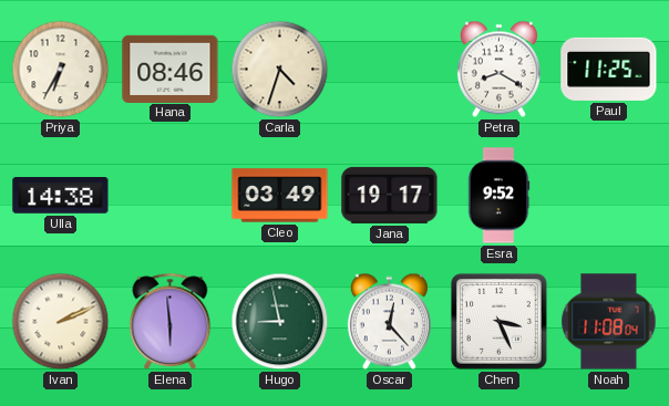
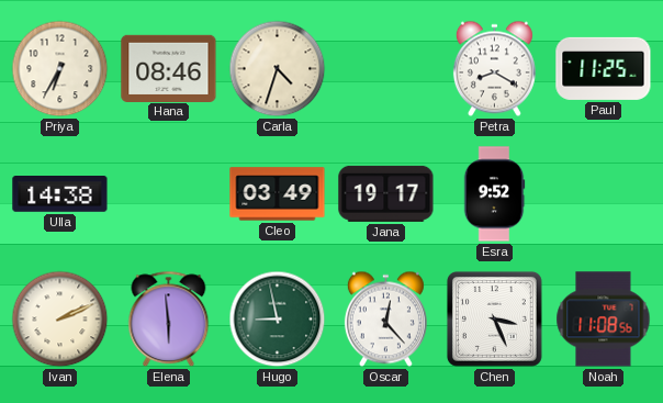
Noah: 11:08:04 -> 11:08:56
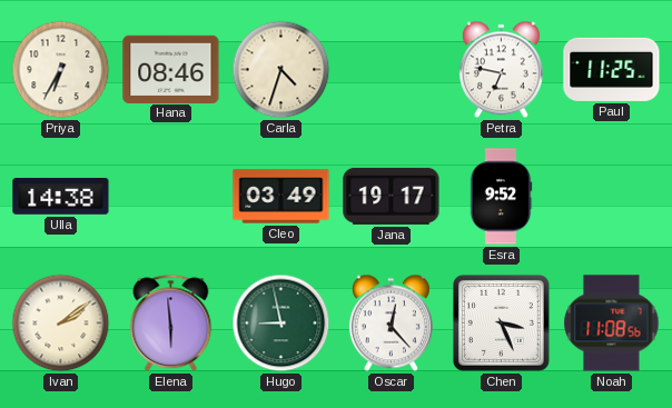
Petra: 8:20 -> 6:47
Ivan: 2:11 -> 2:09
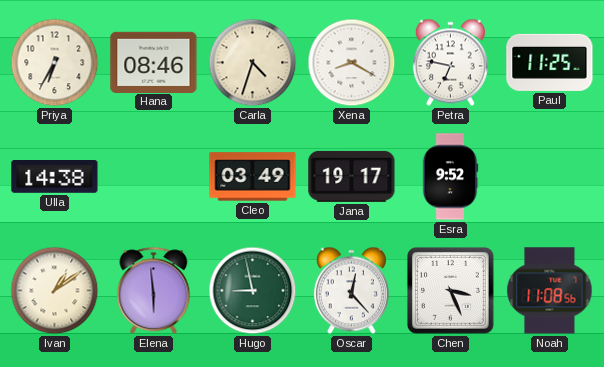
Xena: none -> 8:20
Ivan: 2:09 -> 1:09
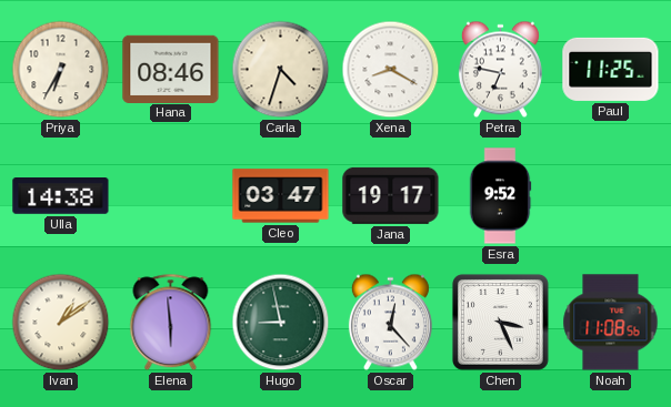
Cleo: 03:49 -> 03:47
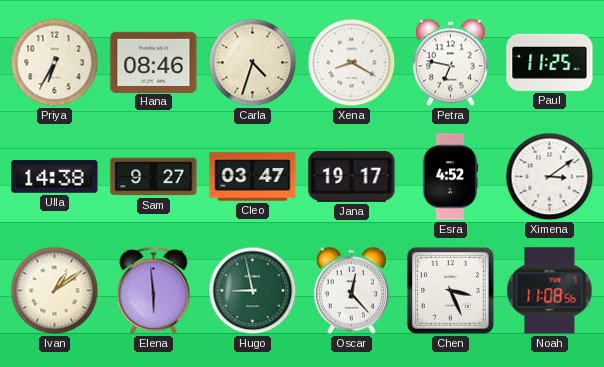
Sam: none -> 9:27
Esra: 9:52 -> 4:52
Ximena: none -> 3:09
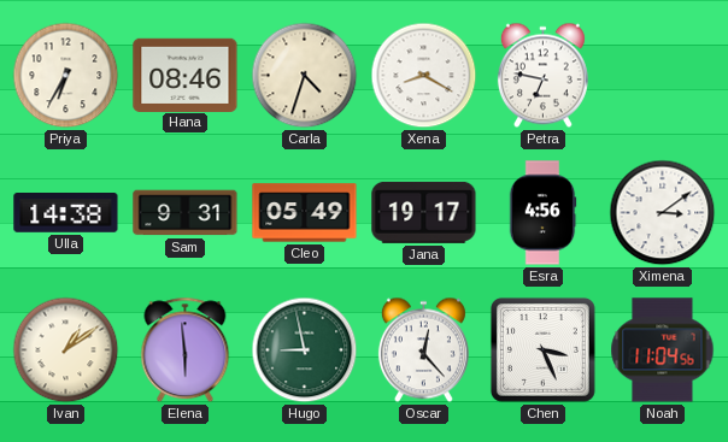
Paul: 11:25 -> none
Sam: 9:27 -> 9:31
Cleo: 03:47 -> 05:49
Esra: 4:52 -> 4:56
Noah: 11:08 -> 11:04
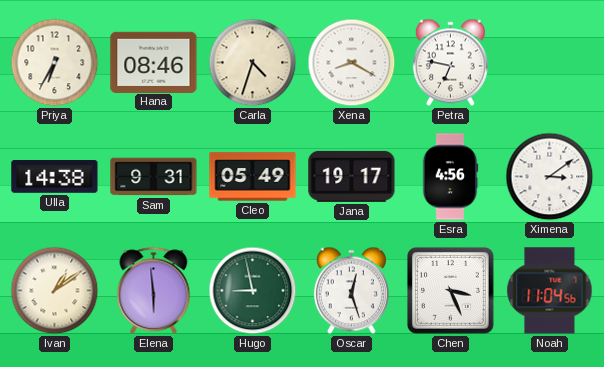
Oscar: 12:23 -> 12:27
